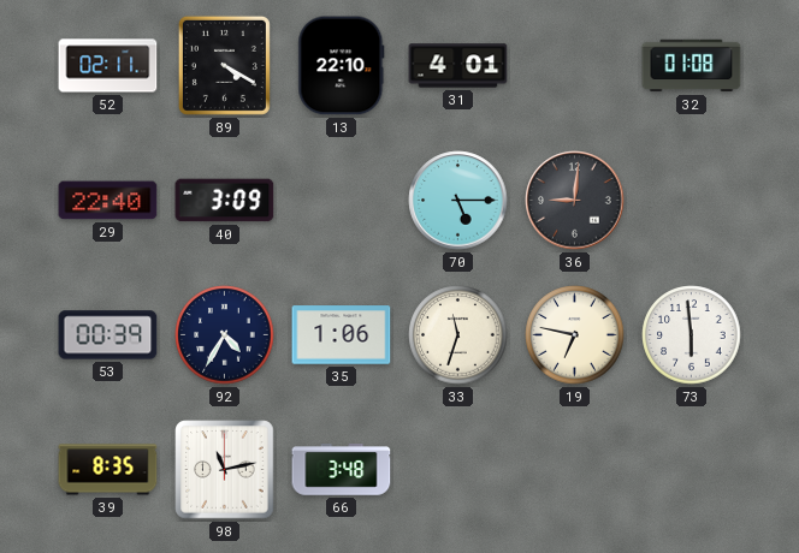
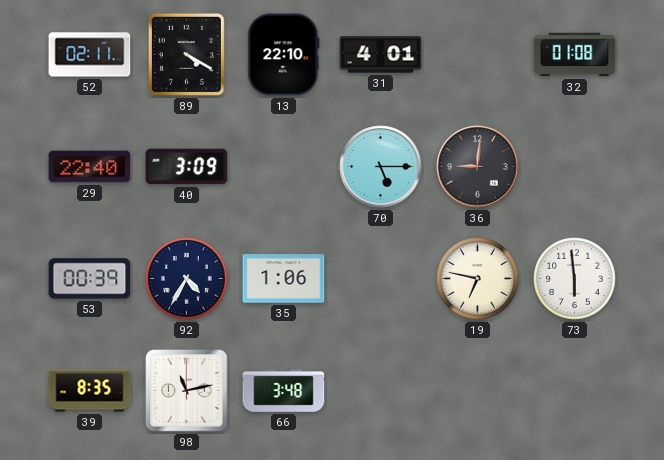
33: 11:33 -> none
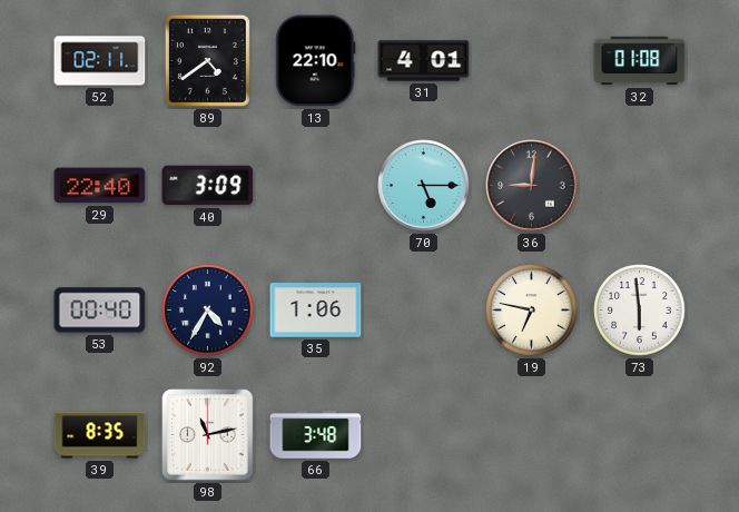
89: 4:20 -> 4:39
53: 00:39 -> 00:40
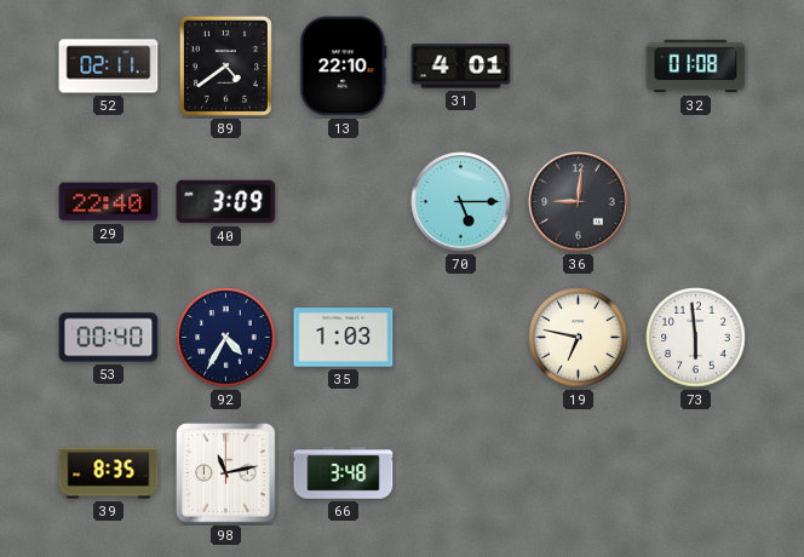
35: 1:06 -> 1:03
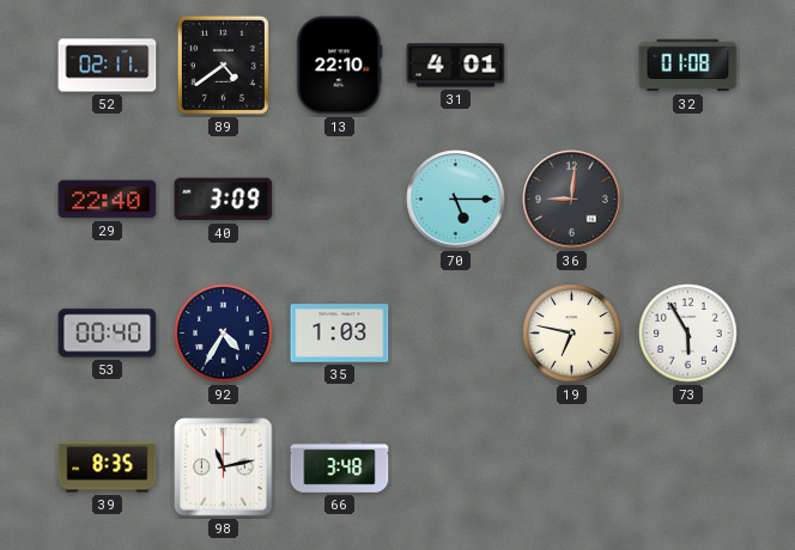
73: 5:59 -> 5:55
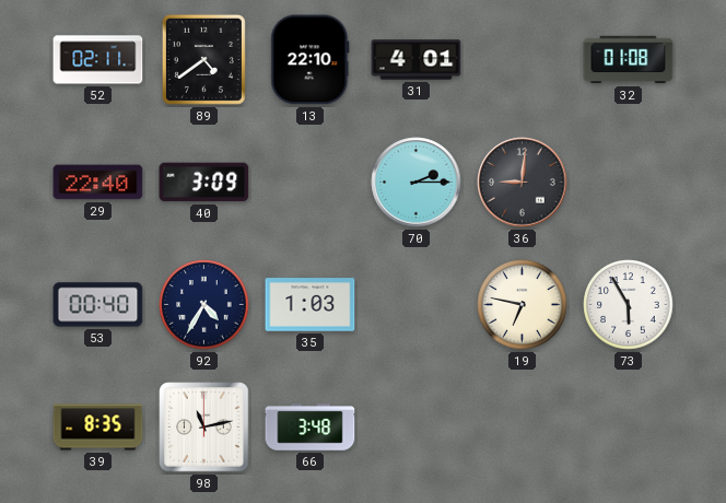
70: 5:15 -> 2:15
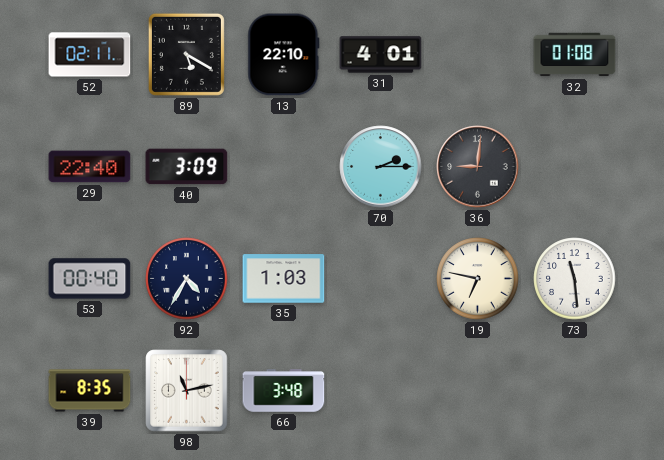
89: 4:39 -> 5:20
73: 5:55 -> 11:29
